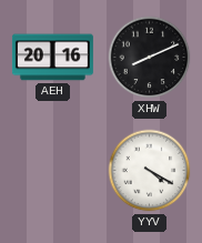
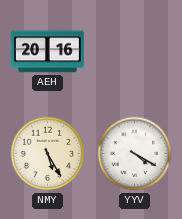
XHW: 8:11 -> none
NMY: none -> 5:25
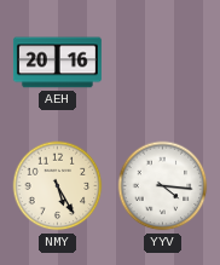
YYV: 4:20 -> 4:16
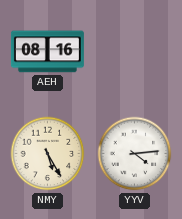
AEH: 20:16 -> 08:16
YYV: 4:16 -> 4:14
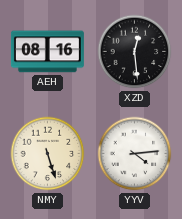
XZD: none -> 12:29
NMY: 5:25 -> 5:27
